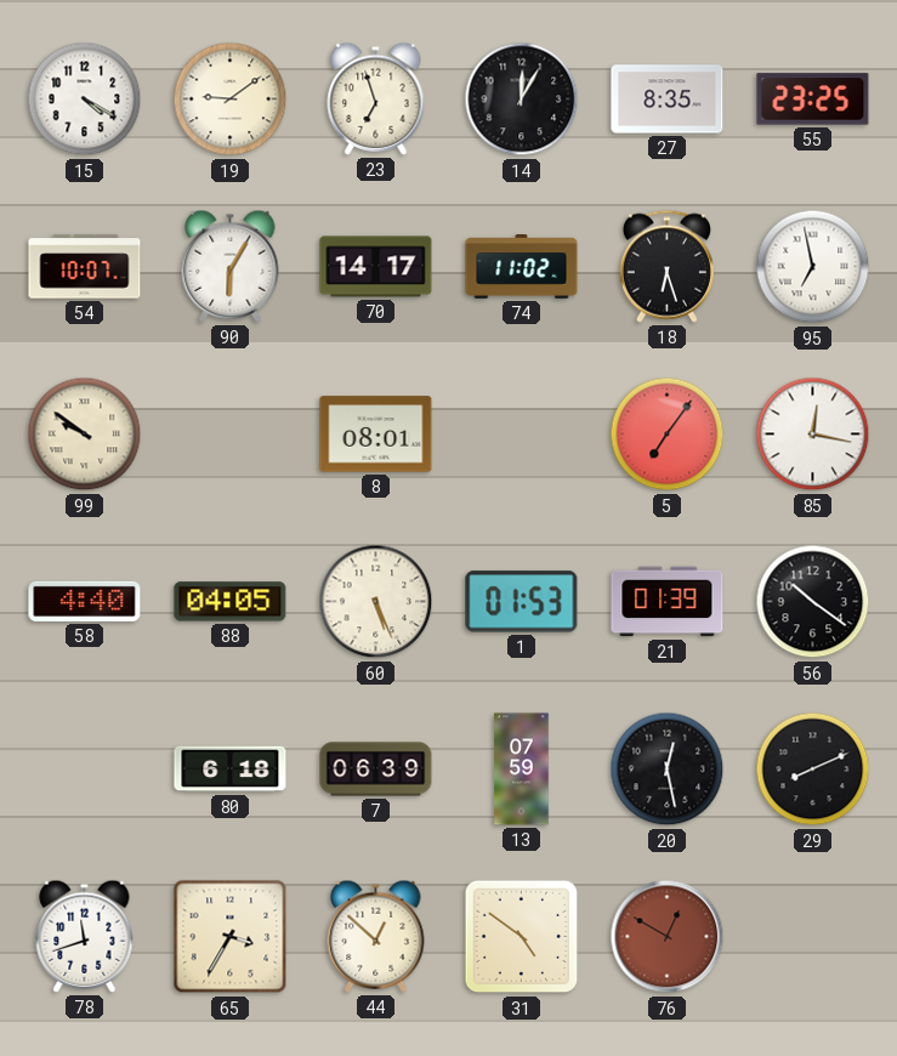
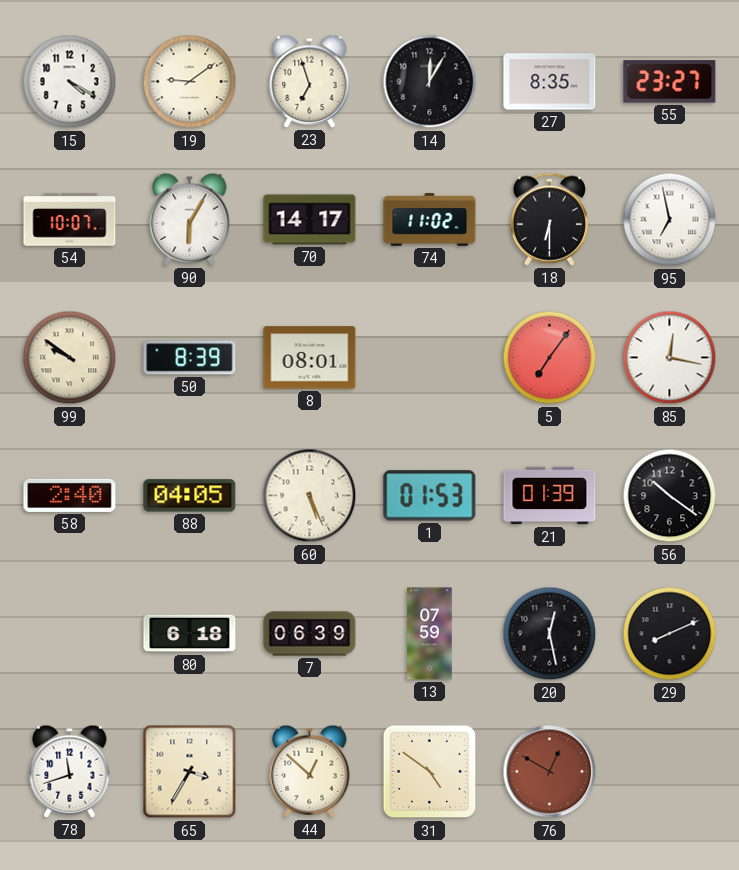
55: 23:25 -> 23:27
18: 6:27 -> 6:30
50: none -> 8:39
58: 4:40 -> 2:40
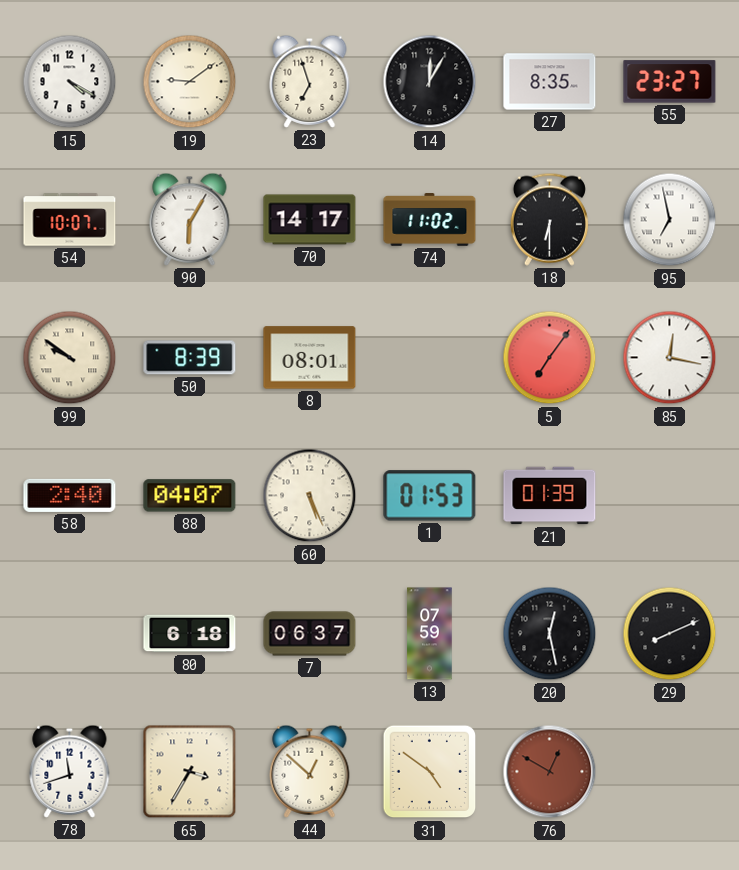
88: 04:05 -> 04:07
56: 10:21 -> none
7: 06:39 -> 06:37
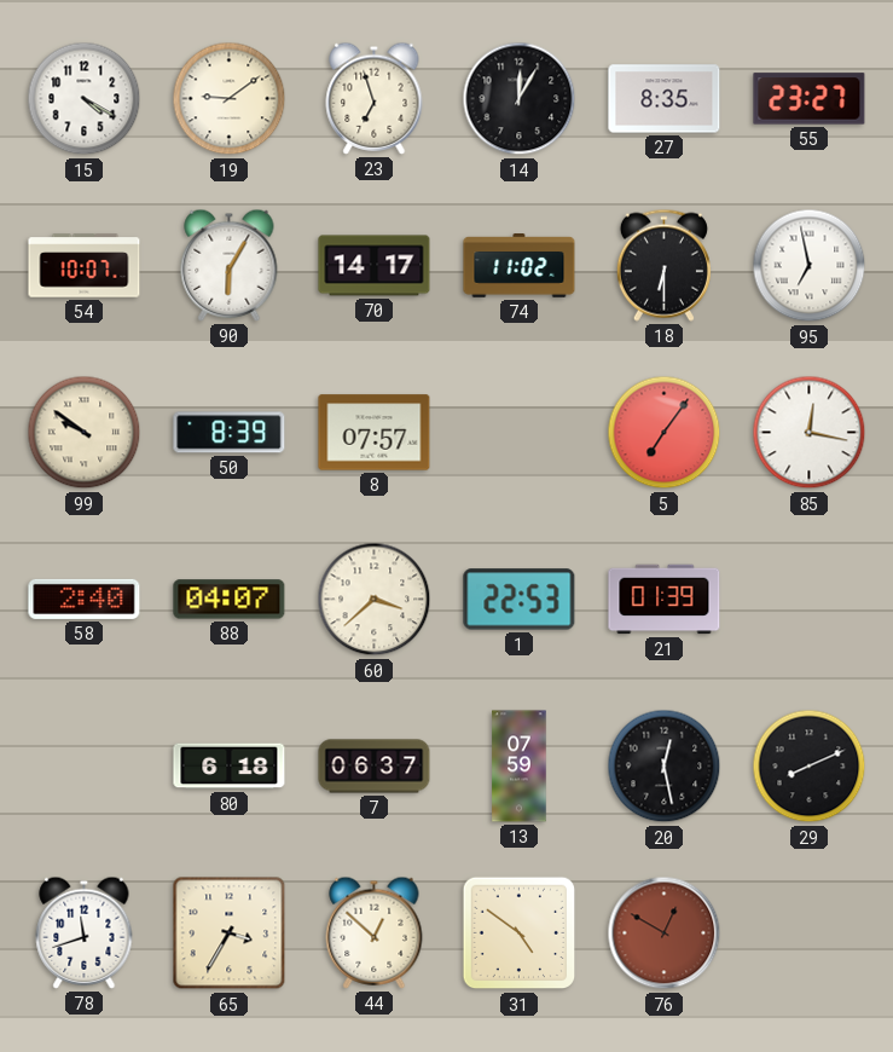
8: 08:01 -> 07:57
60: 5:26 -> 3:38
1: 01:53 -> 22:53
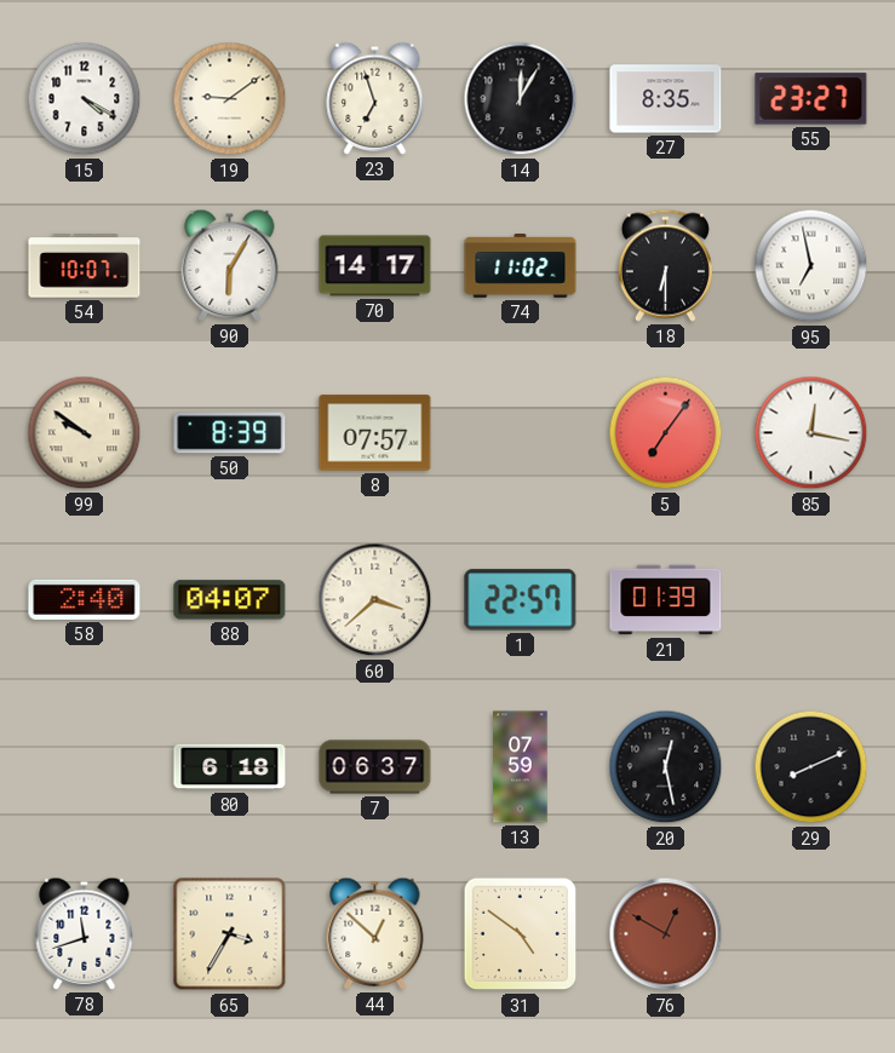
1: 22:53 -> 22:57
